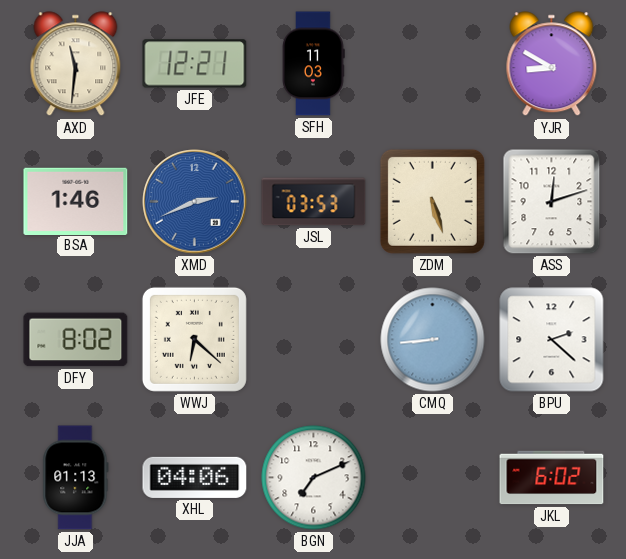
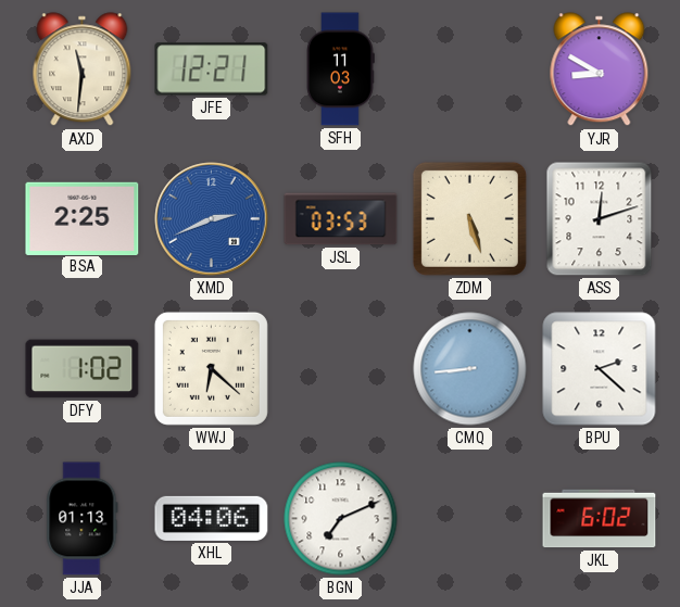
BSA: 1:46 -> 2:25
DFY: 8:02 -> 1:02
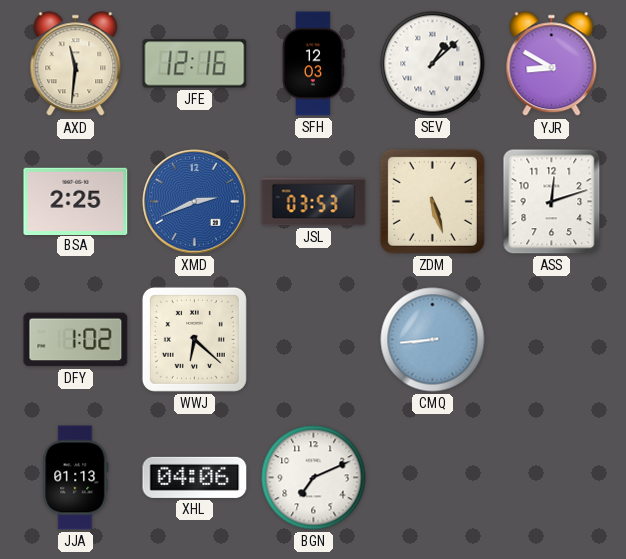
JFE: 12:21 -> 12:16
SFH: 11:03 -> 12:03
SEV: none -> 1:08
BPU: 2:22 -> none
JKL: 6:02 -> none
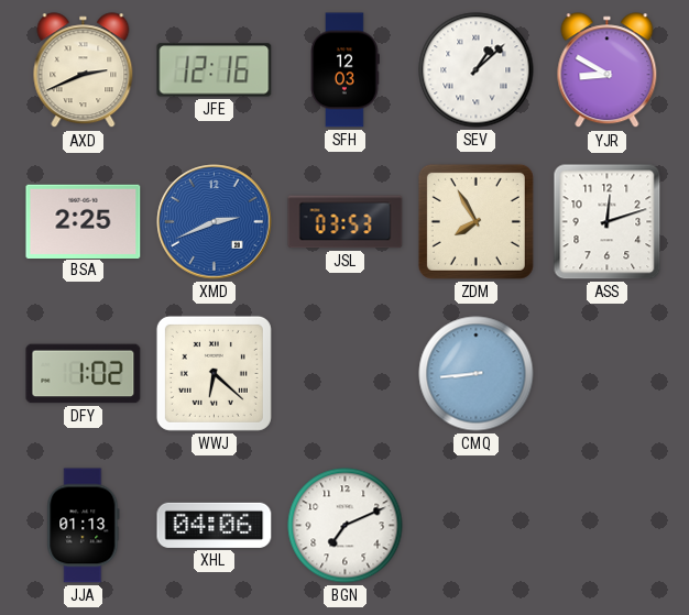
AXD: 11:31 -> 2:41
ZDM: 5:27 -> 7:55
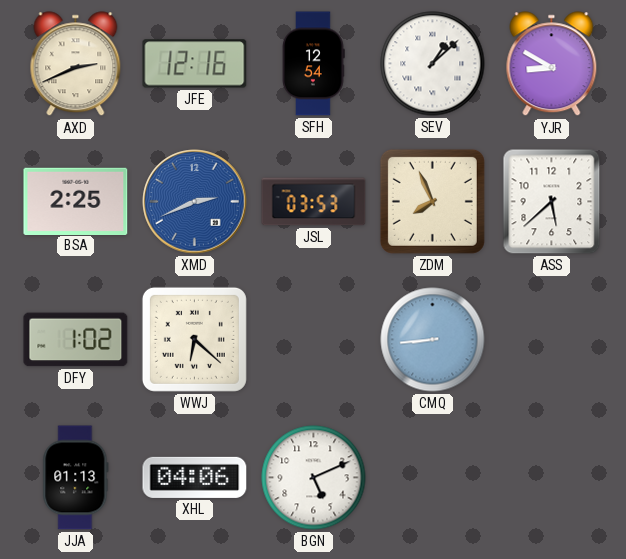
SFH: 12:03 -> 12:54
ZDM: 7:55 -> 7:56
ASS: 12:12 -> 5:38
BGN: 7:11 -> 5:11
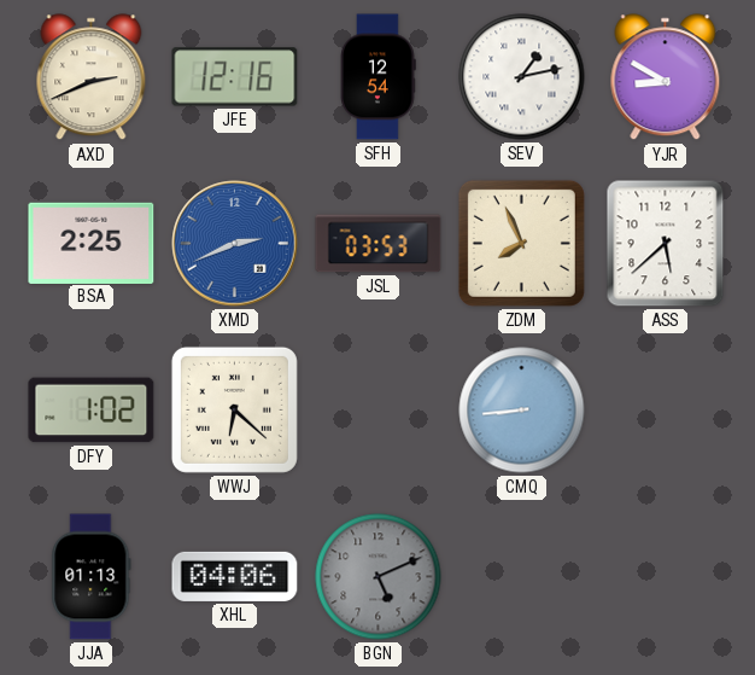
SEV: 1:08 -> 1:13
BGN dial: white -> grey
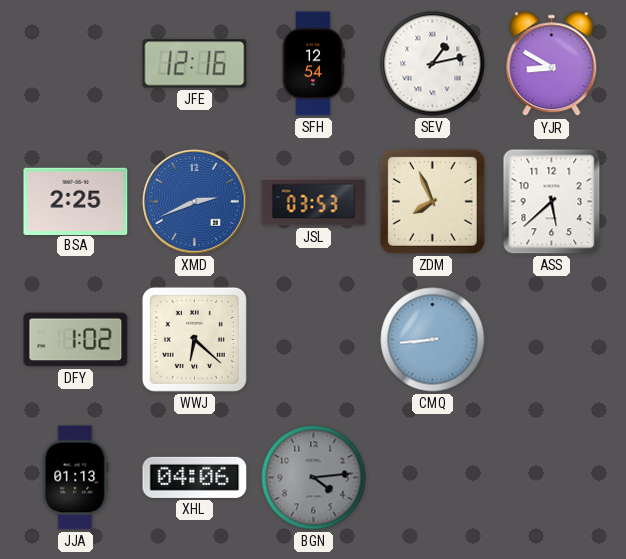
AXD: 2:41 -> none
BGN: 5:11 -> 4:14
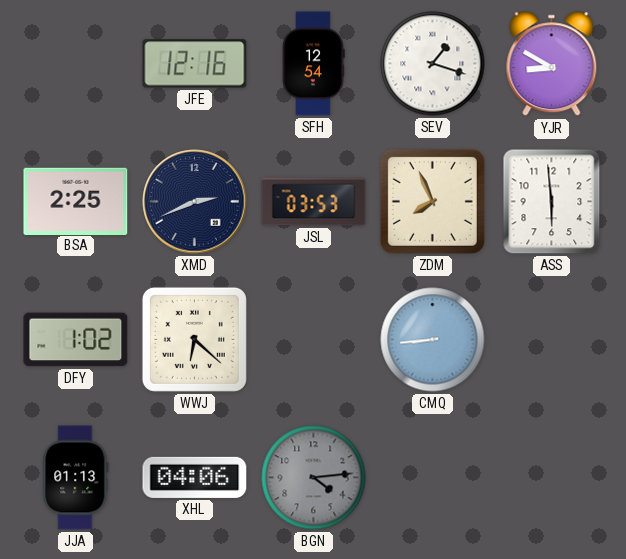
SEV: 1:13 -> 1:18
XMD dial: blue -> navy
ASS: 5:38 -> 5:59
